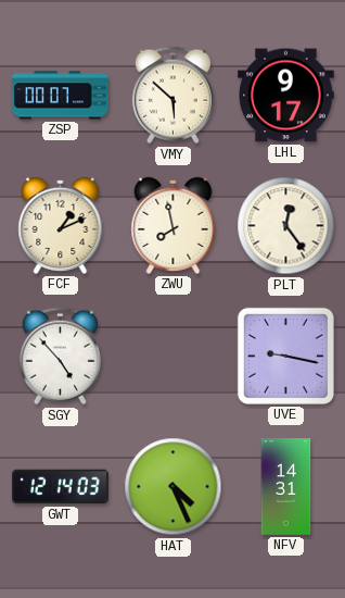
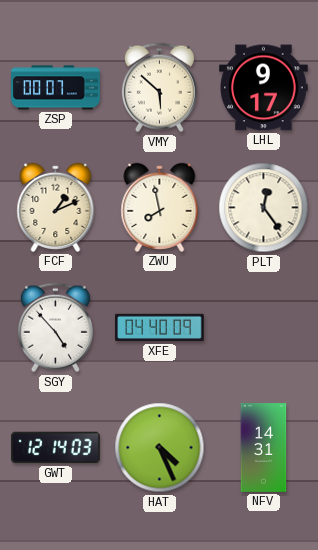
XFE: none -> 04:40
UVE: 9:17 -> none
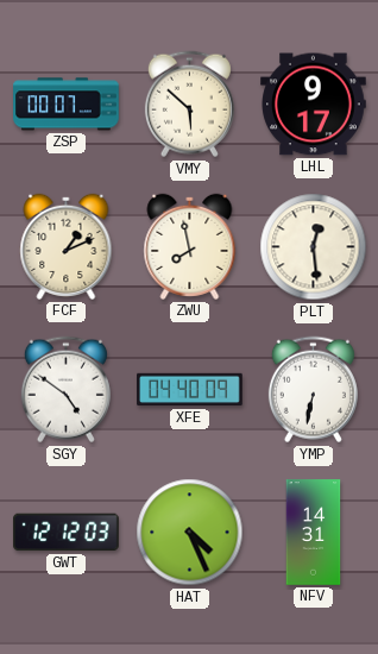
PLT: 12:24 -> 12:29
SGY: 4:53 -> 4:51
YMP: none -> 6:32
GWT: 12:14 -> 12:12
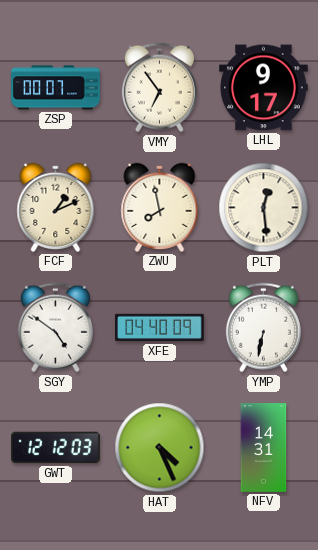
VMY: 5:52 -> 6:54
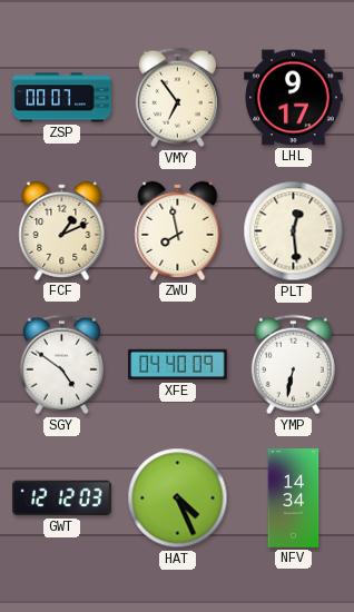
NFV: 14:31 -> 14:34
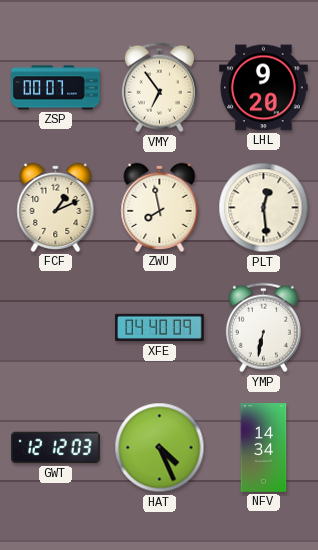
LHL: 9:17 -> 9:20
SGY: 4:51 -> none
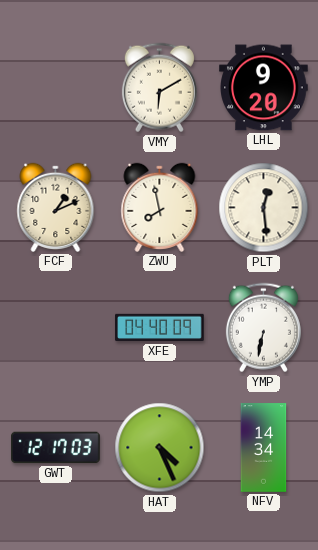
ZSP: 00:07 -> none
VMY: 6:54 -> 6:10
GWT: 12:12 -> 12:17
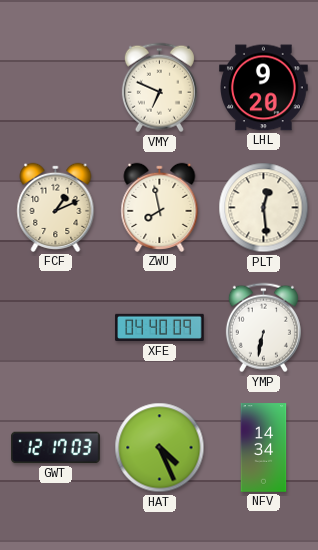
VMY: 6:10 -> 6:49
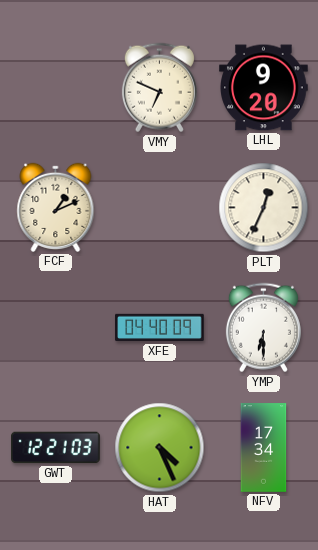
ZWU: 7:58 -> none
PLT: 12:29 -> 12:34
YMP: 6:32 -> 6:30
GWT: 12:17 -> 12:21
NFV: 14:34 -> 17:34
